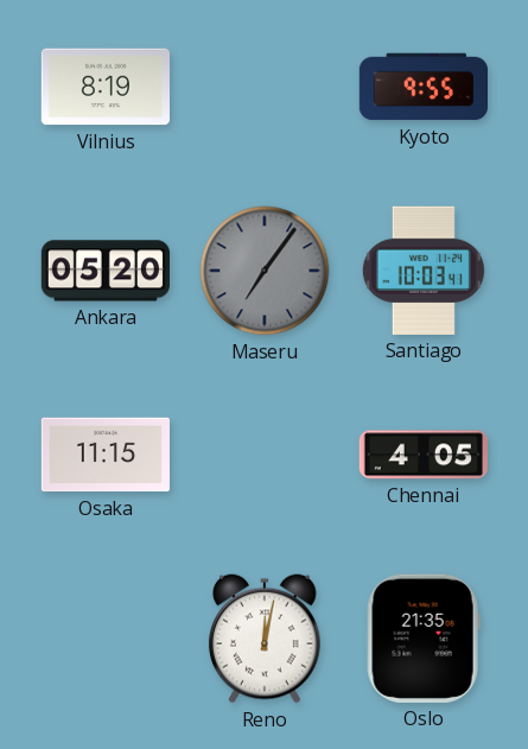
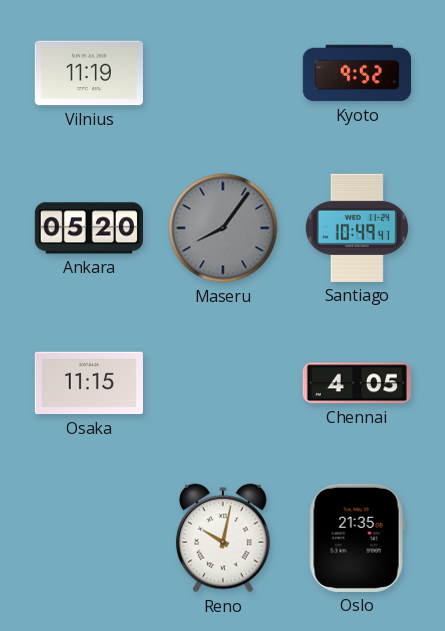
Vilnius: 8:19 -> 11:19
Kyoto: 9:55 -> 9:52
Maseru: 7:06 -> 8:06
Santiago: 10:03 -> 10:49
Reno: 12:02 -> 10:02
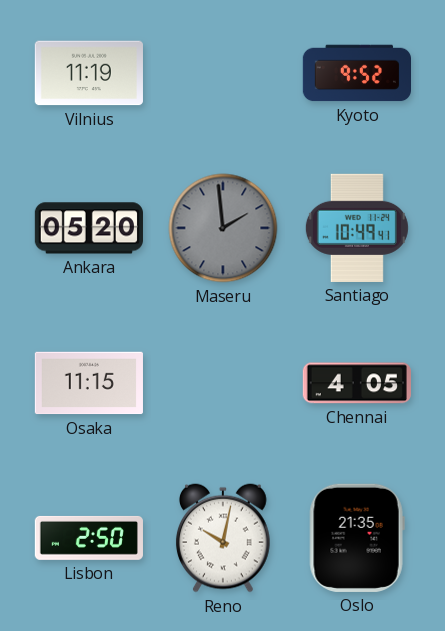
Maseru: 8:06 -> 1:59
Lisbon: none -> 2:50
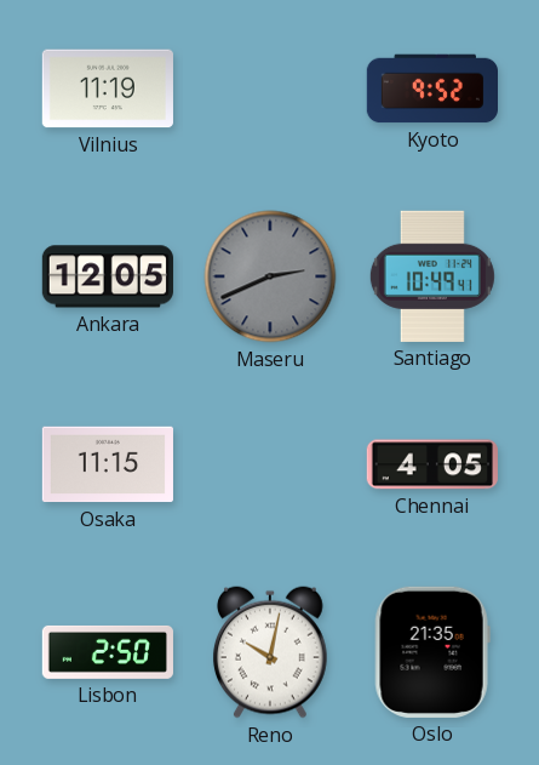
Ankara: 05:20 -> 12:05
Maseru: 1:59 -> 2:41
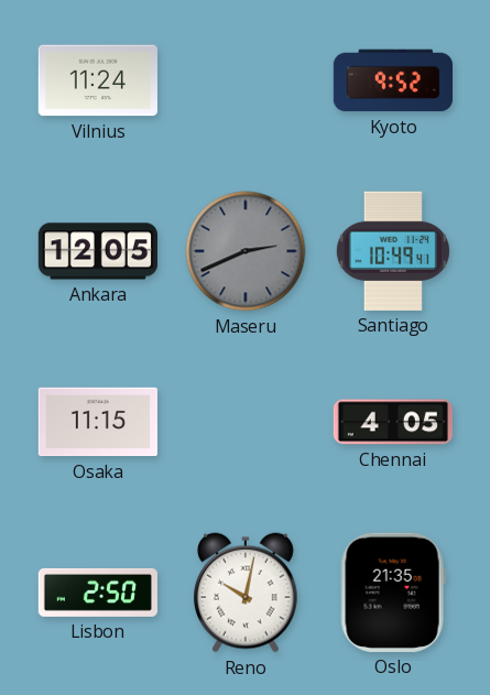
Vilnius: 11:19 -> 11:24
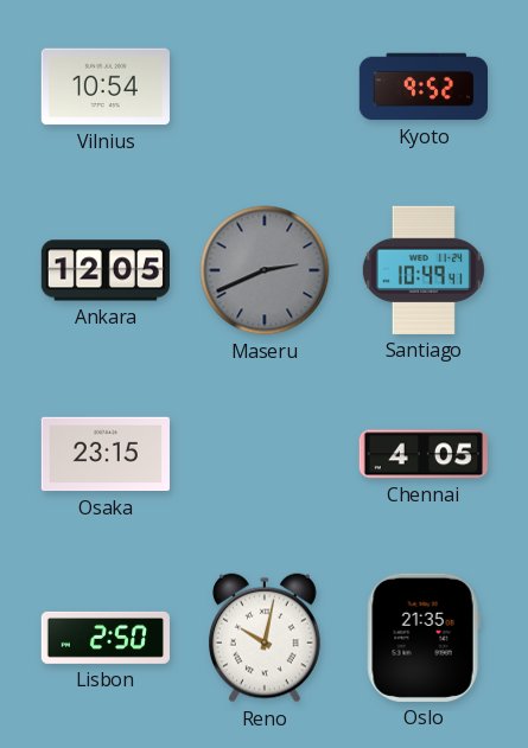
Vilnius: 11:24 -> 10:54
Osaka: 11:15 -> 23:15
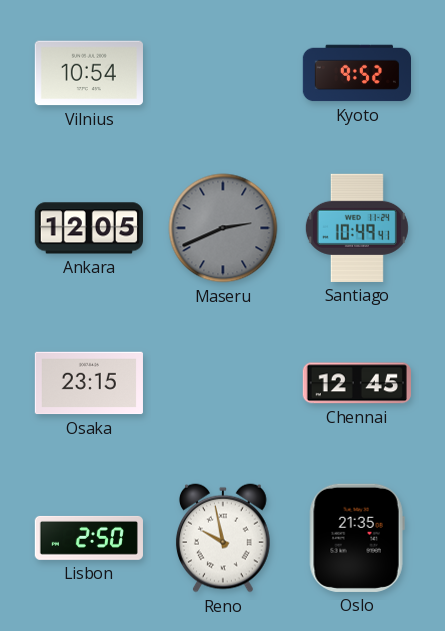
Chennai: 4:05 -> 12:45
Reno: 10:02 -> 9:58
